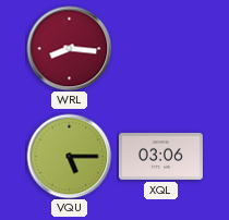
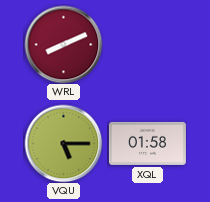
WRL: 8:16 -> 8:11
XQL: 03:06 -> 01:58
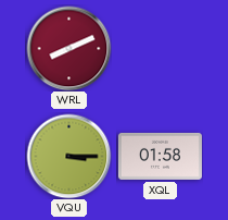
VQU: 5:15 -> 3:15
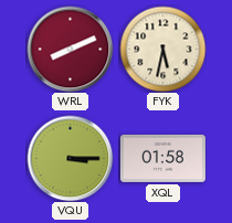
FYK: none -> 5:32
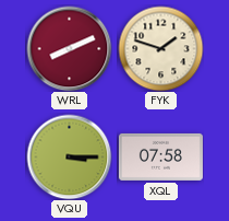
FYK: 5:32 -> 1:48
XQL: 01:58 -> 07:58
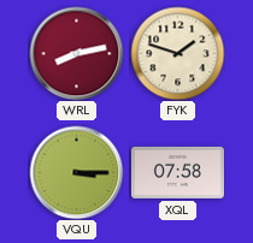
WRL: 8:11 -> 8:13
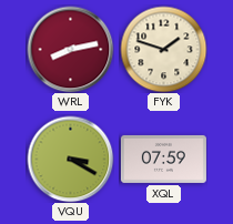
VQU: 3:15 -> 3:20
XQL: 07:58 -> 07:59
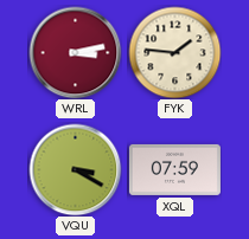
WRL: 8:13 -> 3:13
FYK: 1:48 -> 1:46
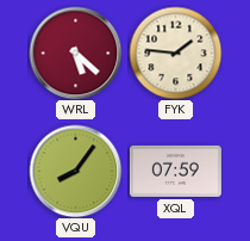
WRL: 3:13 -> 5:22
VQU: 3:20 -> 8:06
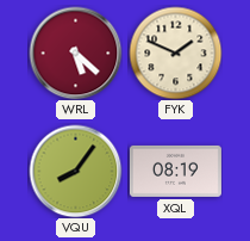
FYK: 1:46 -> 1:49
XQL: 07:59 -> 08:19
